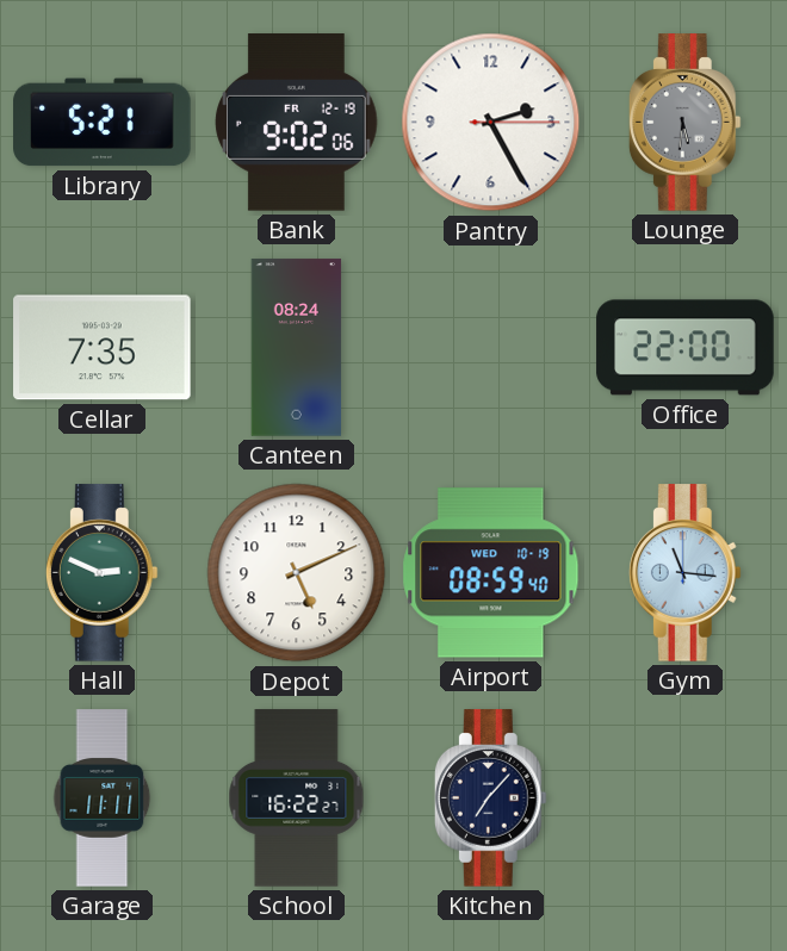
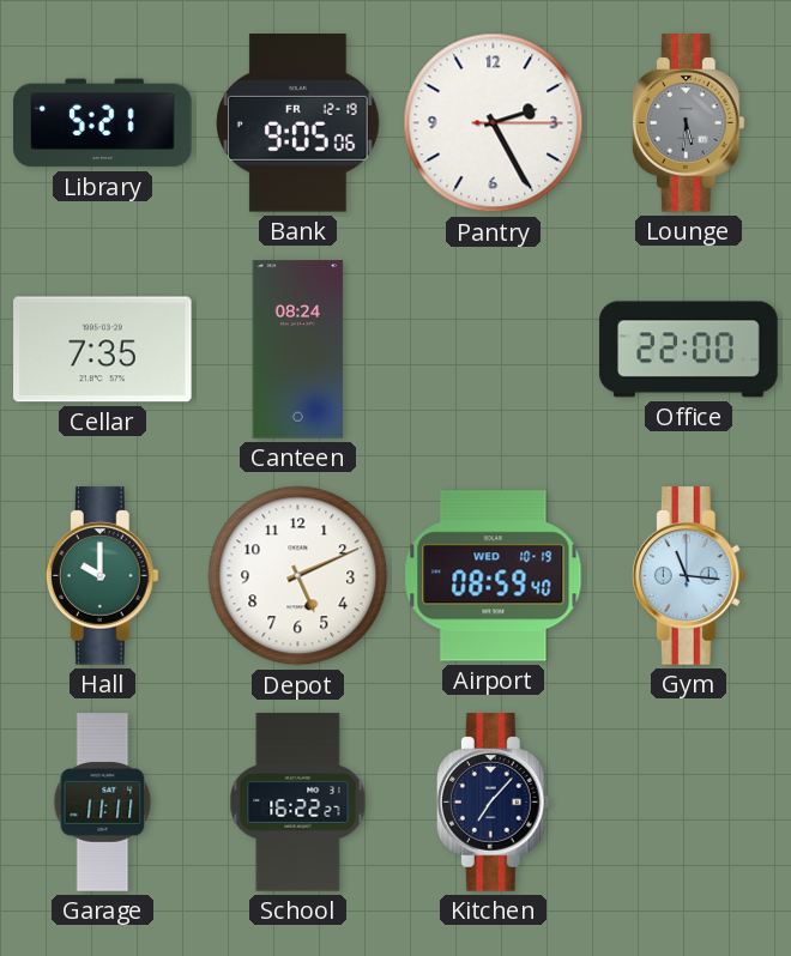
Bank: 9:02 -> 9:05
Hall: 2:49 -> 10:00
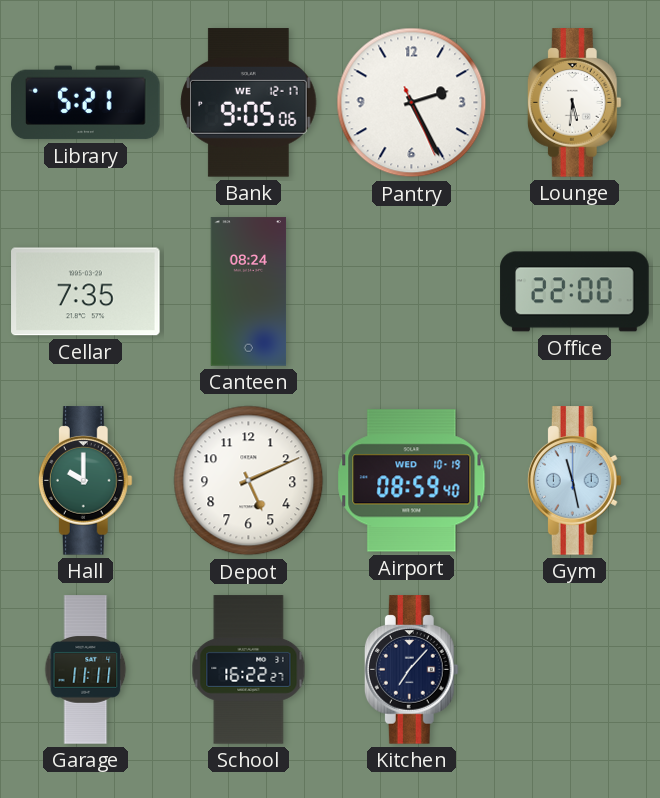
Bank date: FR 12-19 -> WE 12-17
Pantry: 2:25:15 -> 2:25:26
Lounge dial: grey -> white
Gym: 11:16 -> 11:28
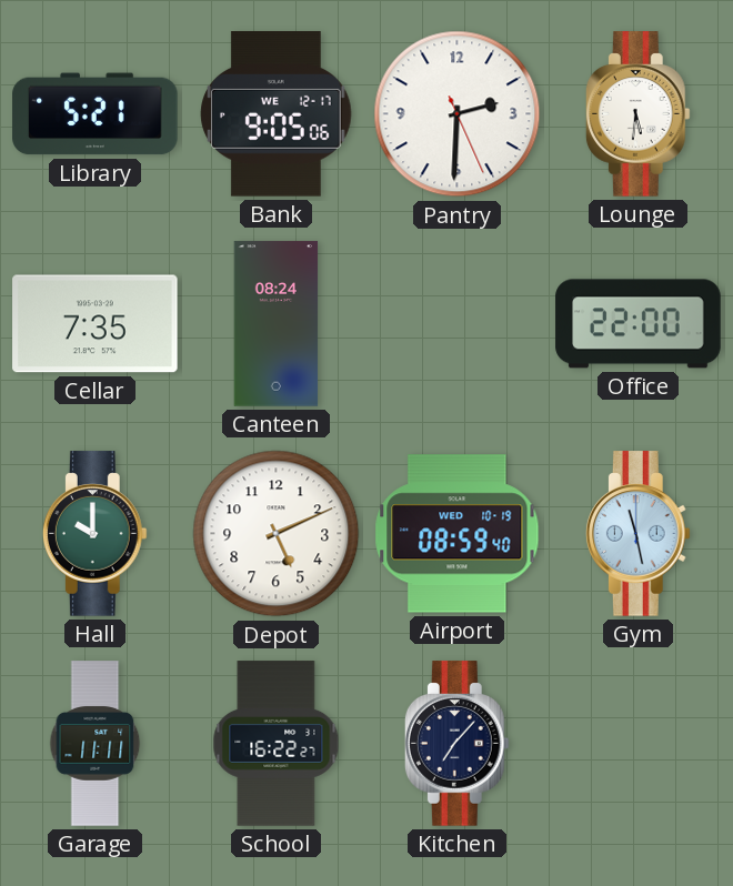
Pantry: 2:25 -> 2:30
